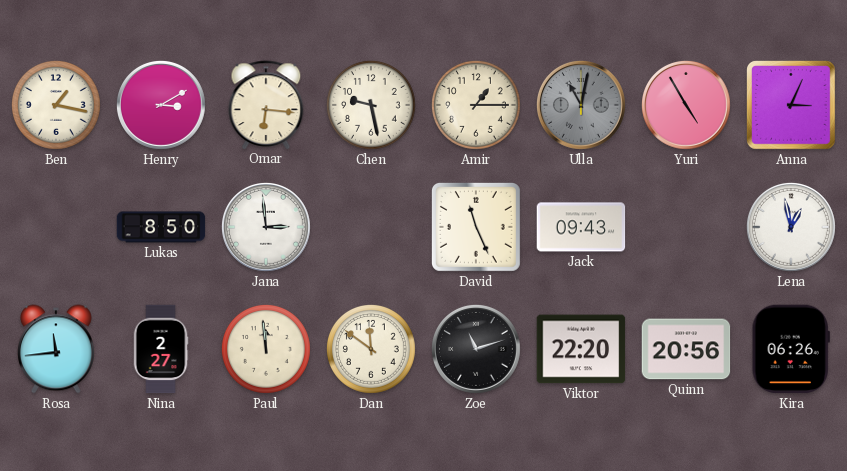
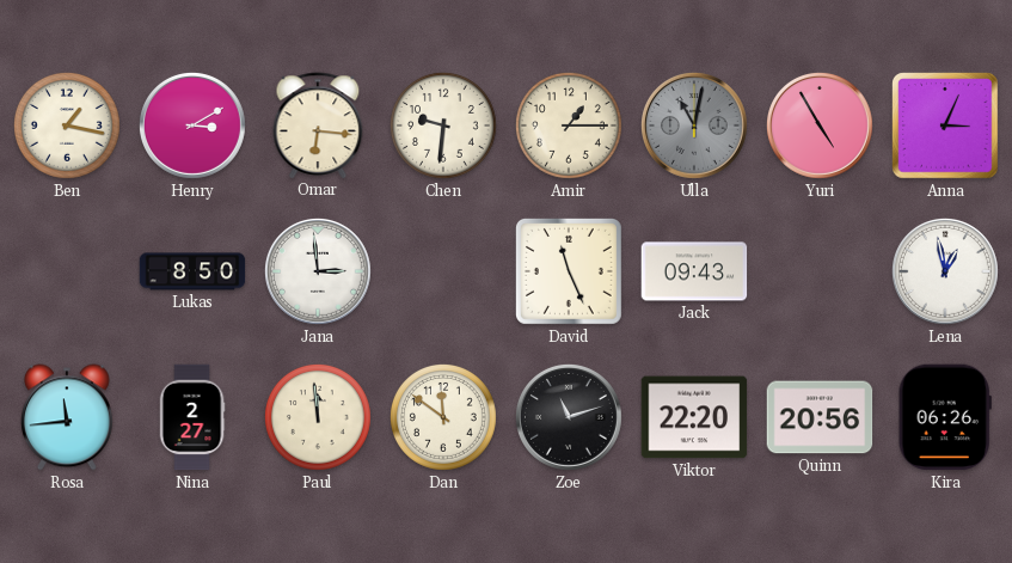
Chen: 9:28 -> 9:31
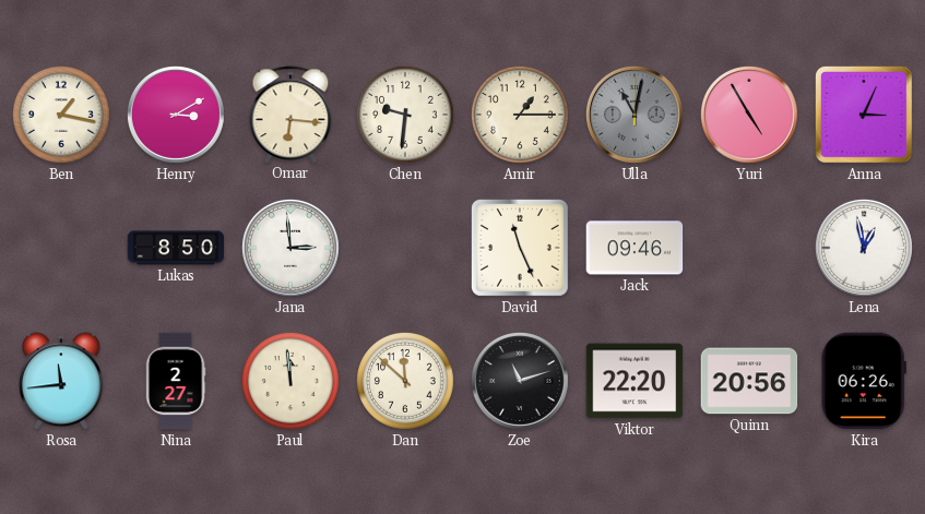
Jack: 09:43 -> 09:46
Dan: 11:51 -> 11:52
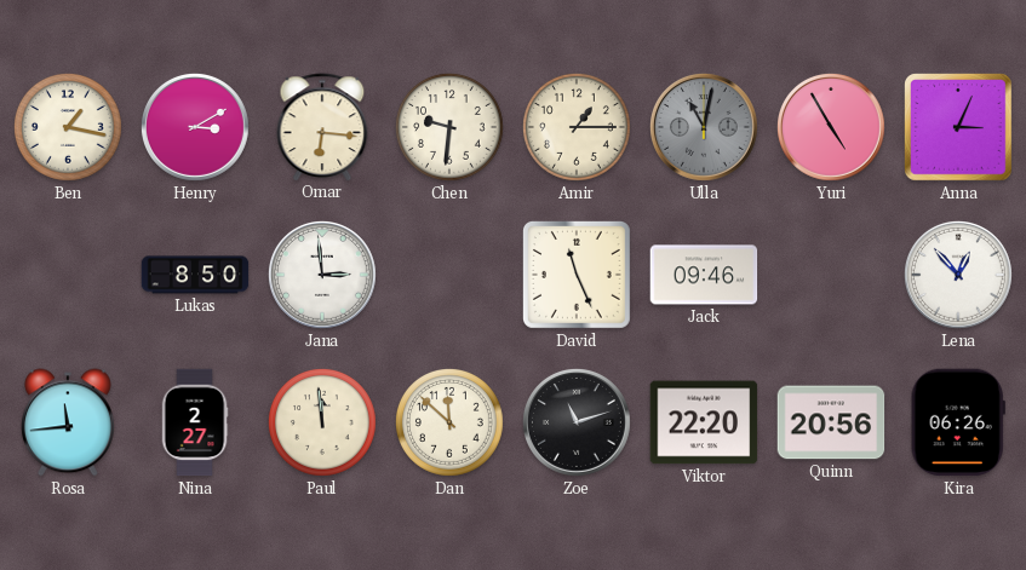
Lena: 12:58 -> 12:53
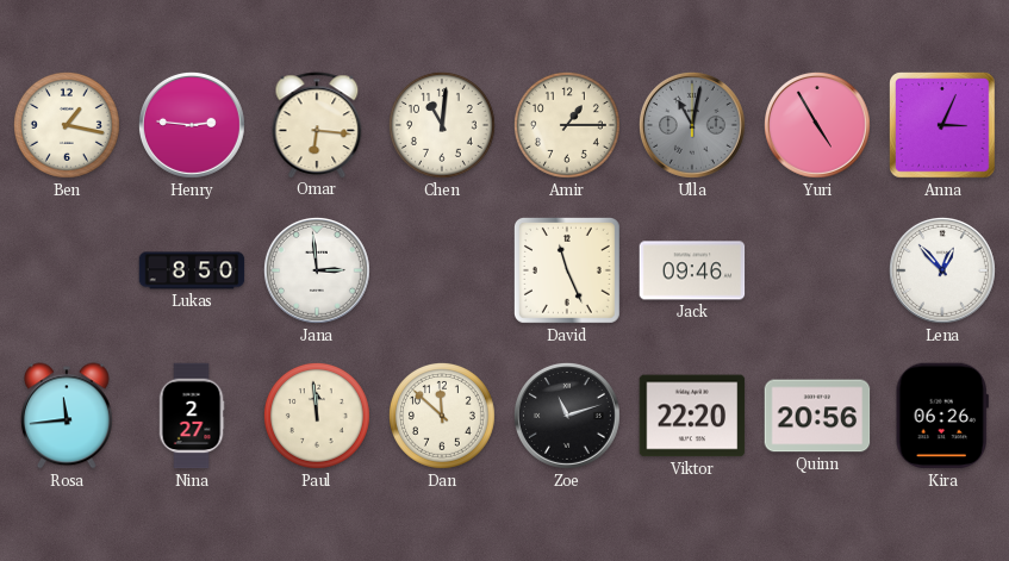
Henry: 3:10 -> 2:46
Chen: 9:31 -> 11:01
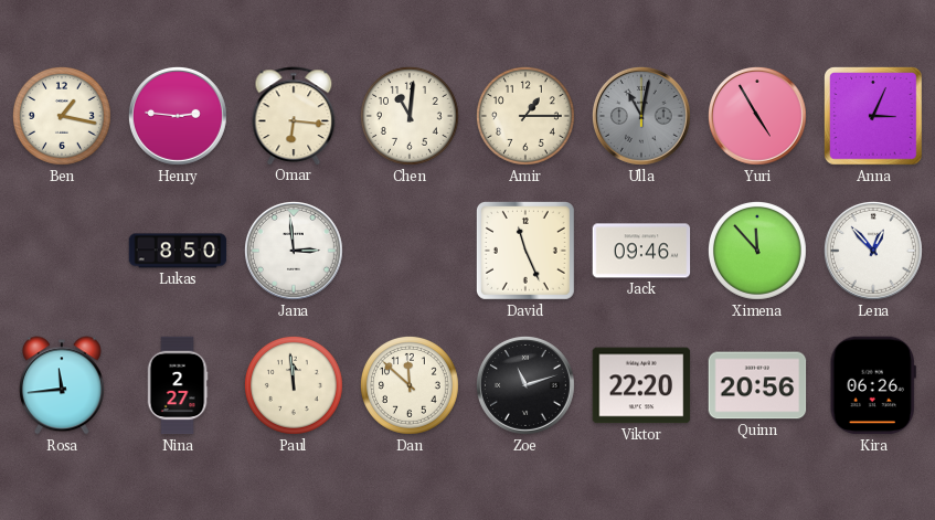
Ximena: none -> 11:53
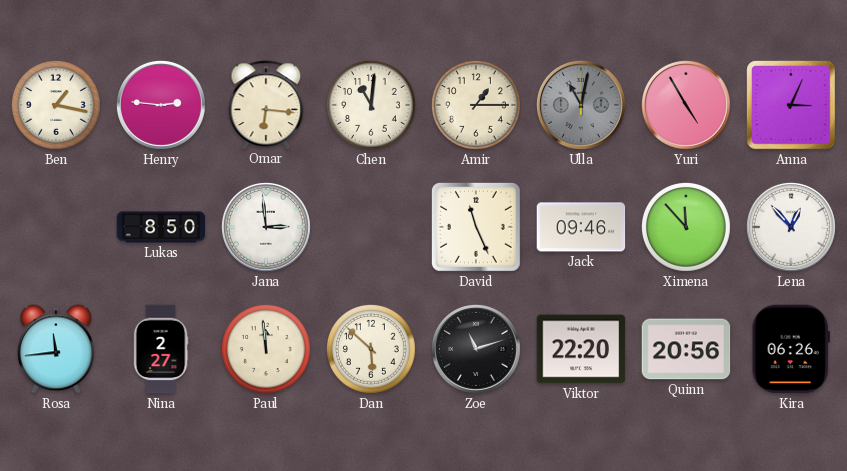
Dan: 11:52 -> 5:52
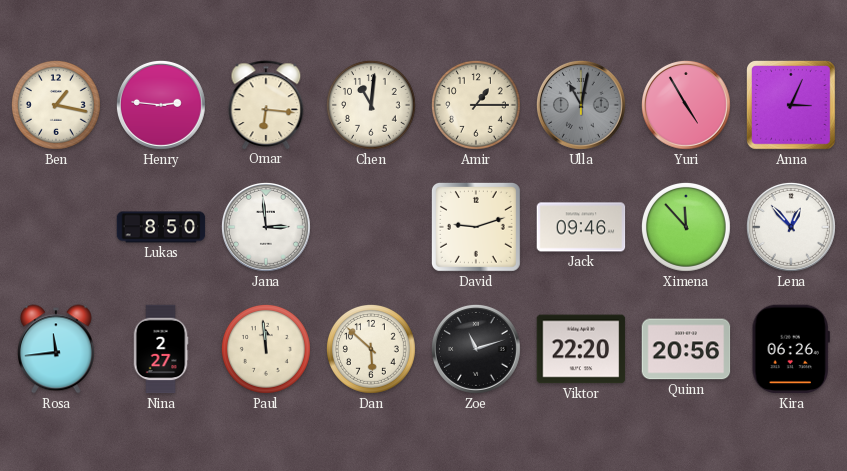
David: 11:26 -> 9:12
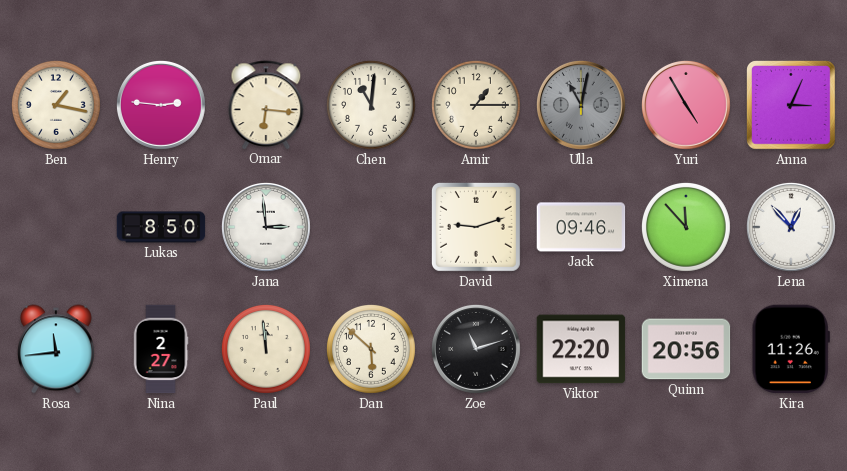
Kira: 06:26 -> 11:26
